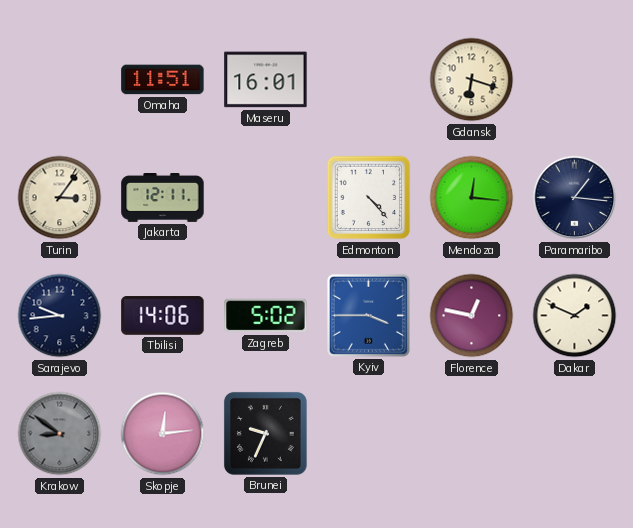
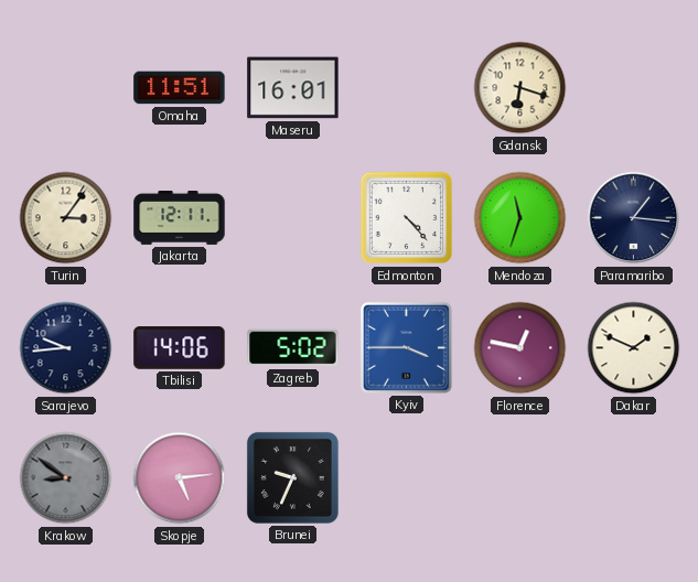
Mendoza: 12:16 -> 11:33
Skopje: 12:14 -> 5:14
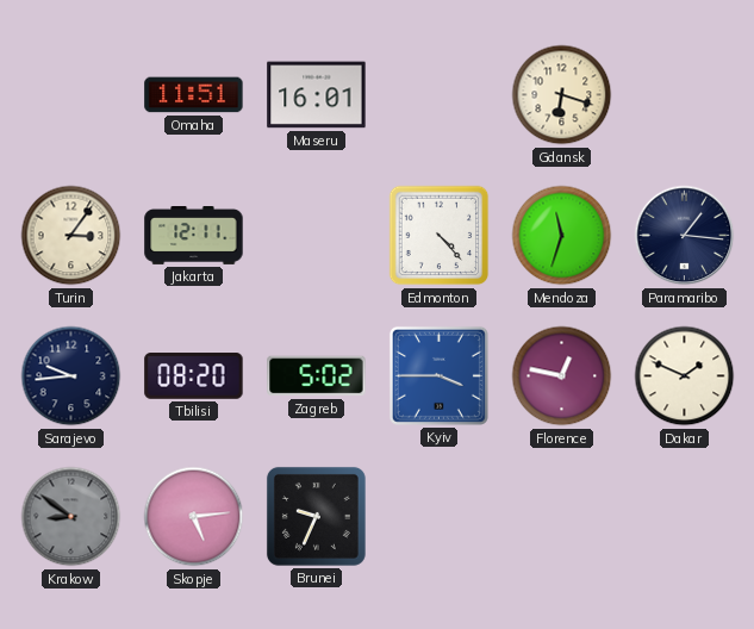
Tbilisi: 14:06 -> 08:20
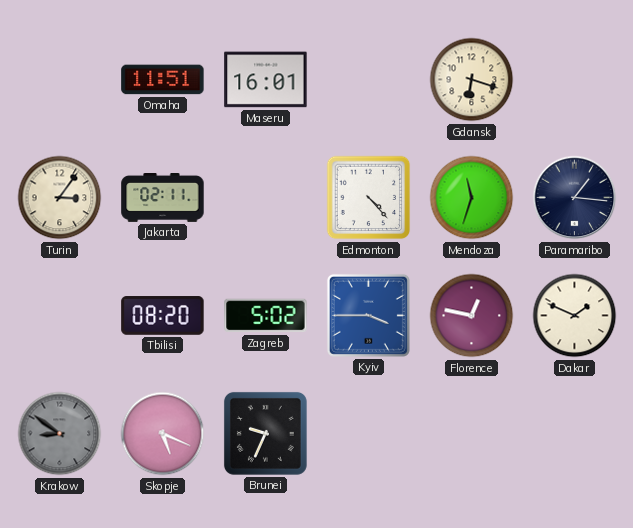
Jakarta: 12:11 -> 02:11
Sarajevo: 9:44 -> none
Skopje: 5:14 -> 5:19
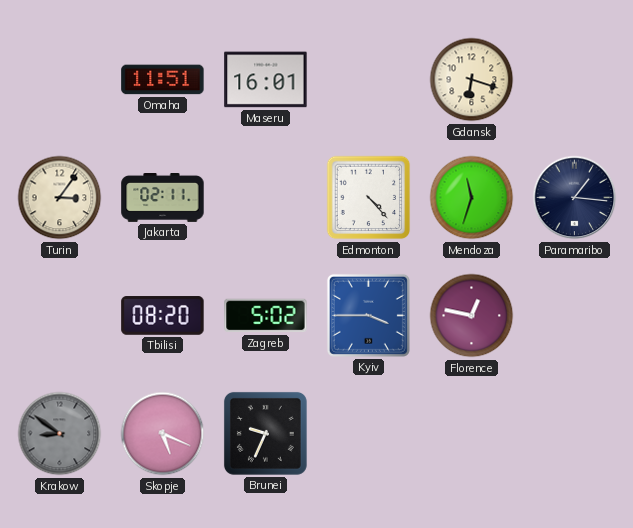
Dakar: 1:49 -> none
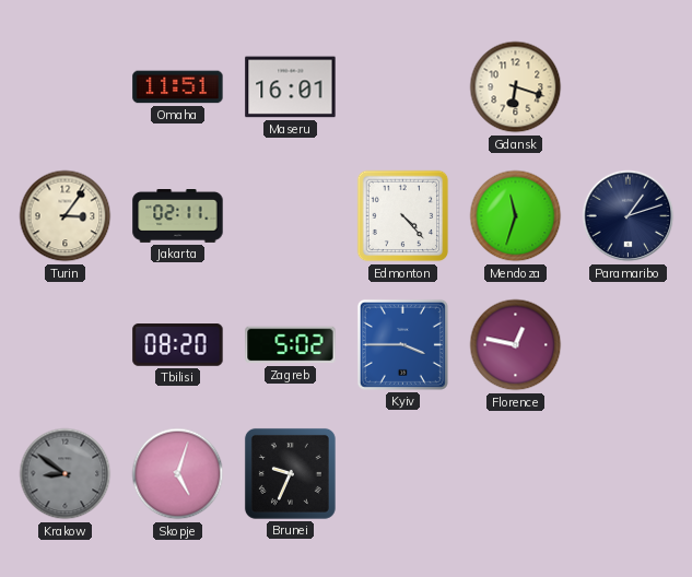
Paramaribo: 1:16 -> 1:12
Skopje: 5:19 -> 5:03
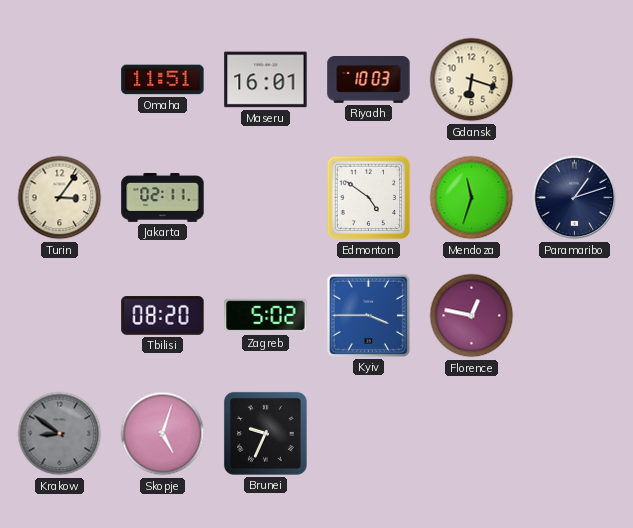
Riyadh: none -> 10:03
Edmonton: 4:23 -> 4:51
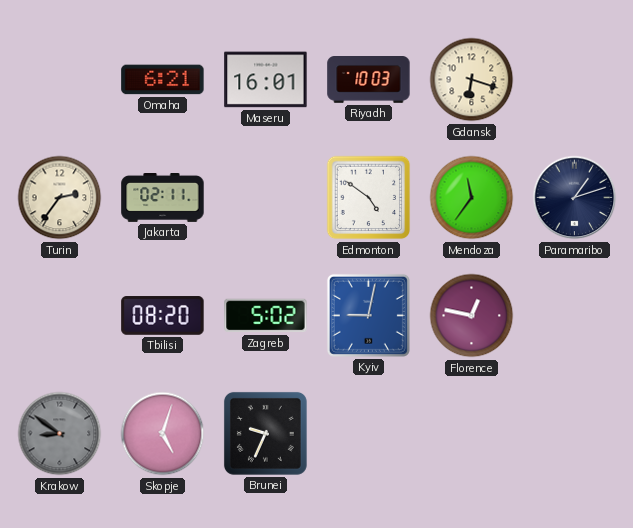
Omaha: 11:51 -> 6:21
Turin: 3:06 -> 2:36
Mendoza: 11:33 -> 11:36
Kyiv: 3:45 -> 9:02
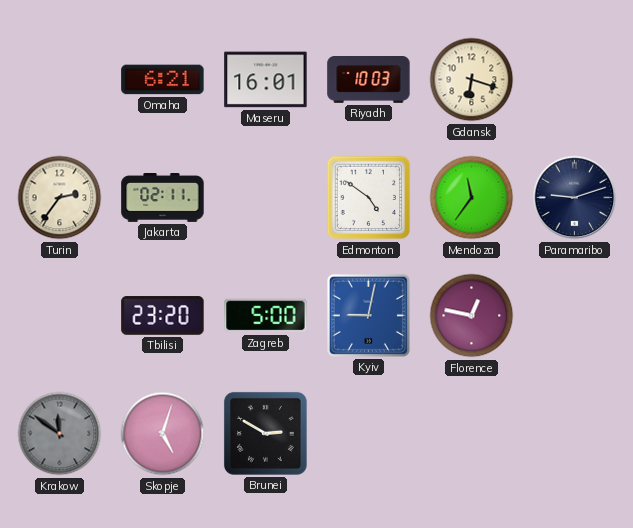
Paramaribo: 1:12 -> 9:12
Tbilisi: 08:20 -> 23:20
Zagreb: 5:02 -> 5:00
Krakow: 8:51 -> 11:51
Brunei: 9:34 -> 2:50
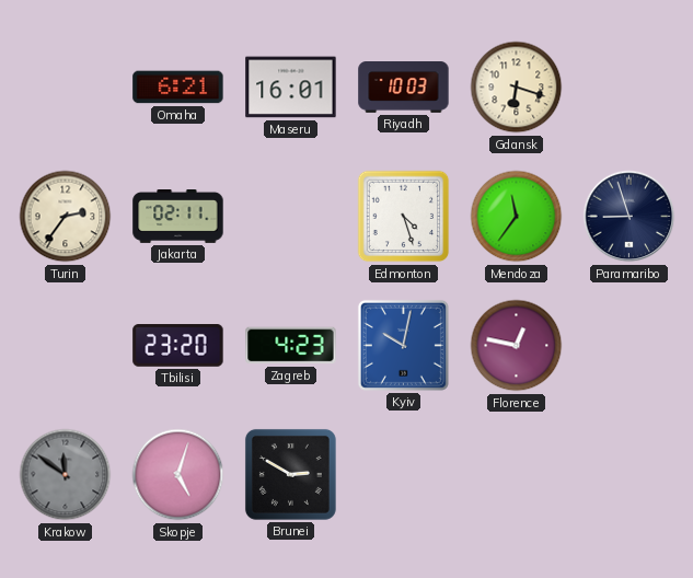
Edmonton: 4:51 -> 4:27
Paramaribo: 9:12 -> 8:57
Zagreb: 5:00 -> 4:23
Kyiv: 9:02 -> 10:02
